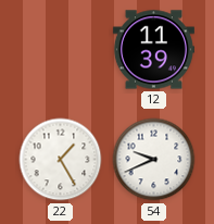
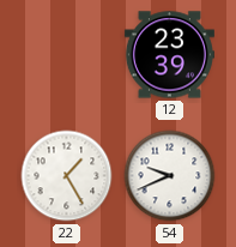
12: 11:39 -> 23:39
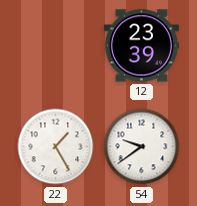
54: 9:41 -> 9:39
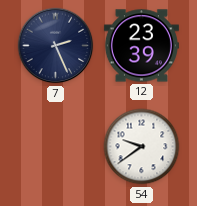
7: none -> 2:26
22: 1:25 -> none
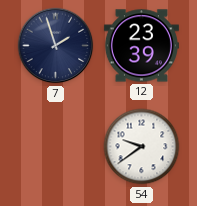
7: 2:26 -> 1:57
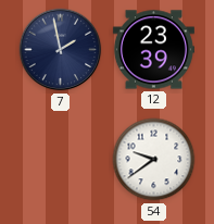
7: 1:57 -> 1:58
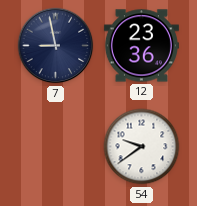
7: 1:58 -> 8:58
12: 23:39 -> 23:36
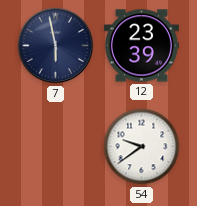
7: 8:58 -> 5:58
12: 23:36 -> 23:39
